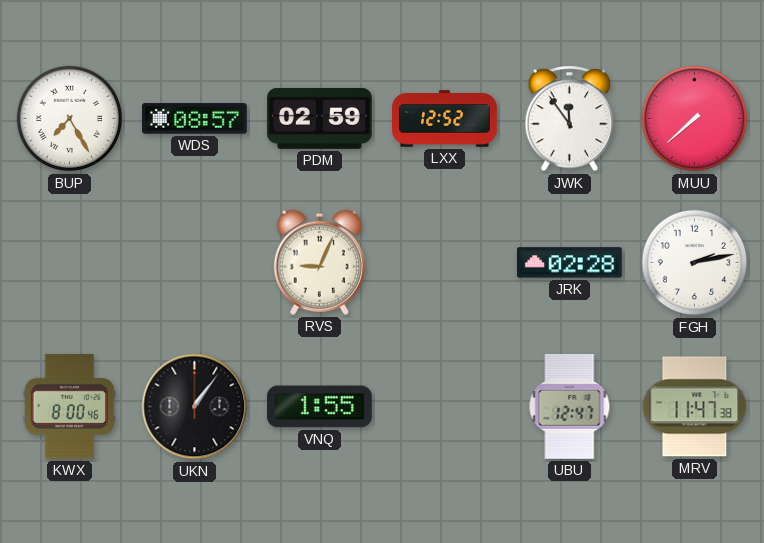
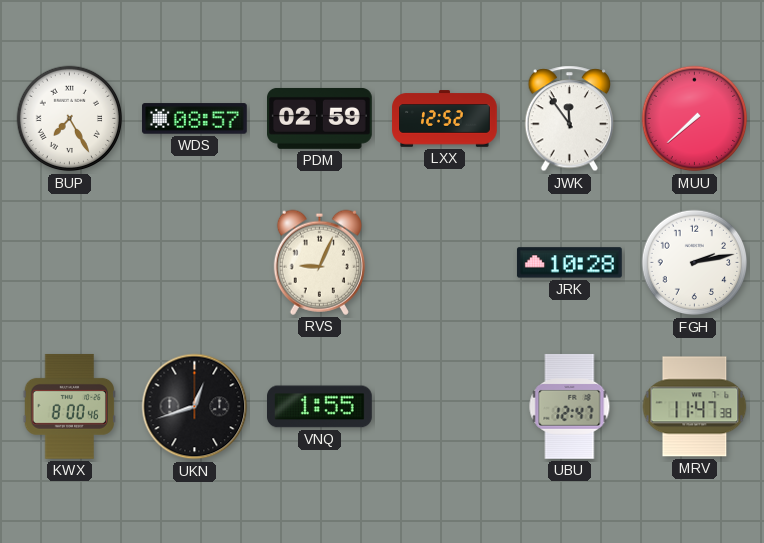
JRK: 02:28 -> 10:28
UKN: 1:06 -> 12:42
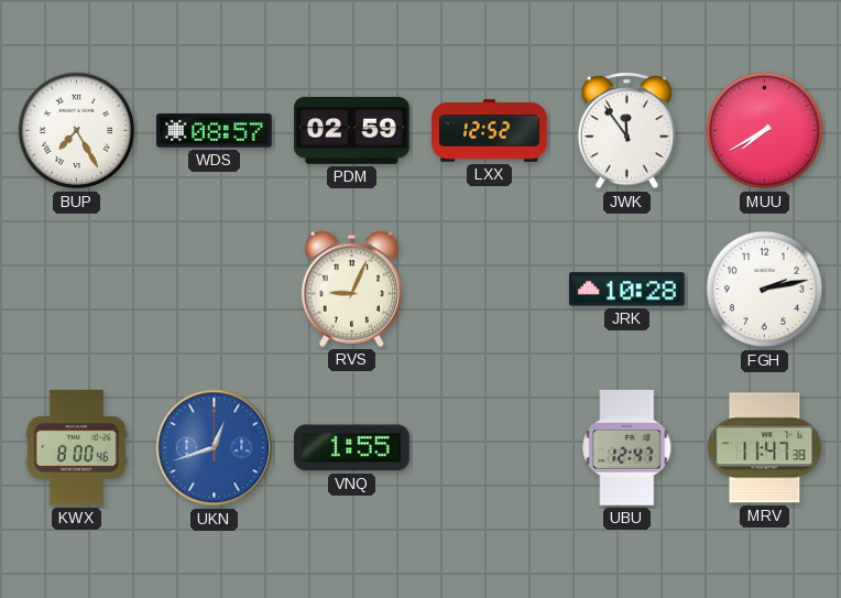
MUU: 7:38 -> 7:40
UKN dial: black -> blue
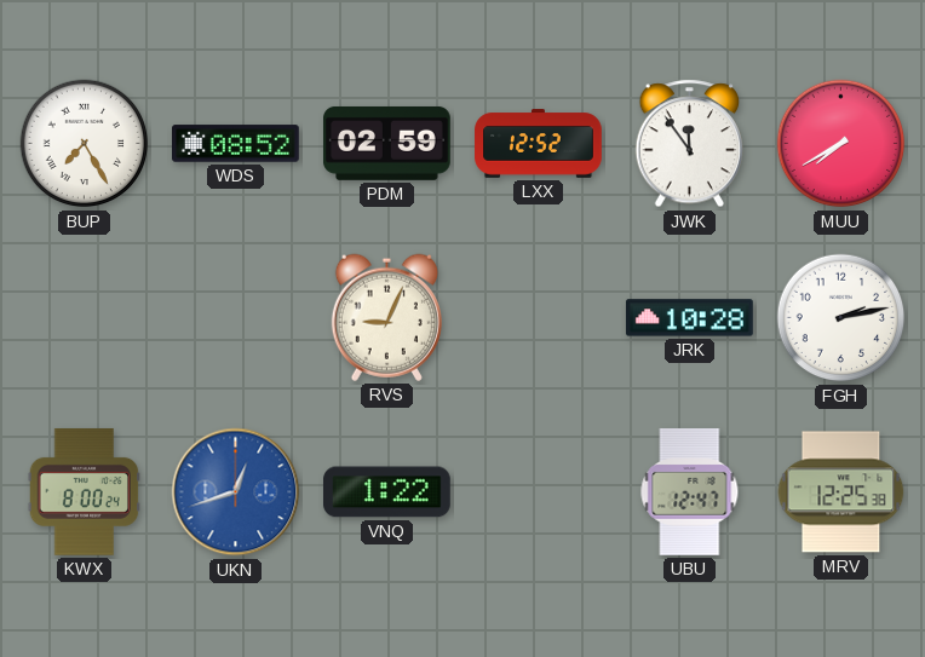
WDS: 08:57 -> 08:52
KWX: 8:00:46 -> 8:00:24
VNQ: 1:55 -> 1:22
MRV: 11:47 -> 12:25
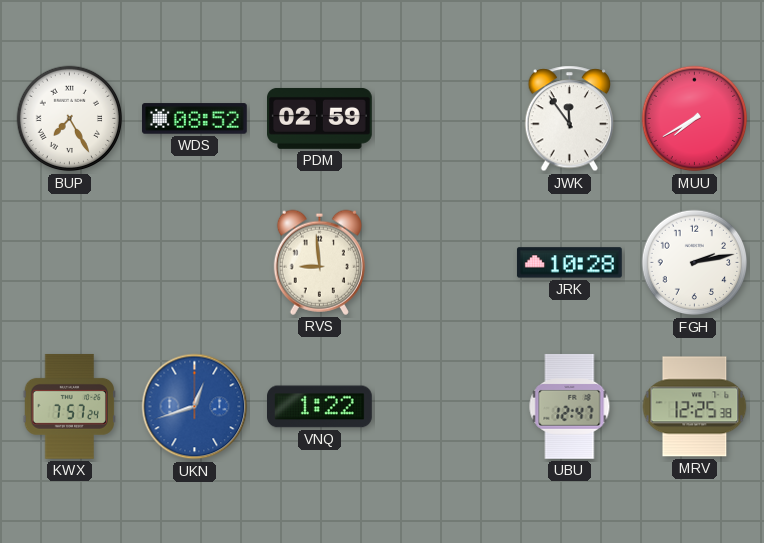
LXX: 12:52 -> none
RVS: 9:04 -> 8:59
KWX: 8:00 -> 7:57
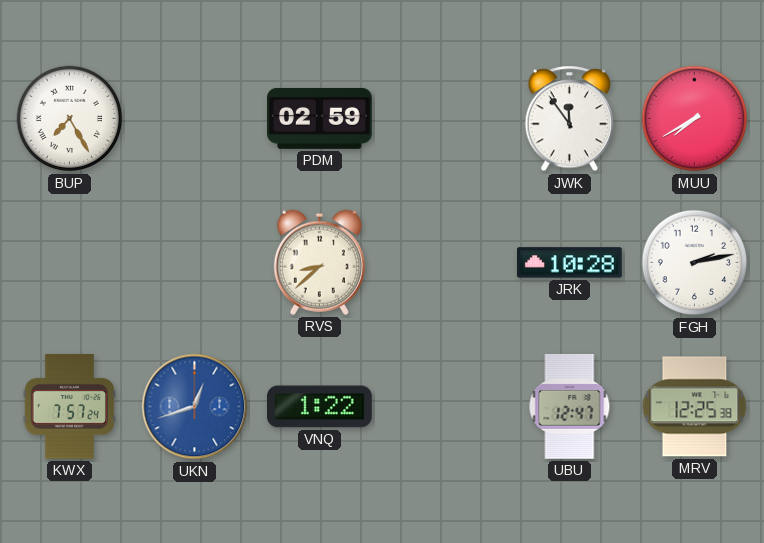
WDS: 08:52 -> none
RVS: 8:59 -> 8:38
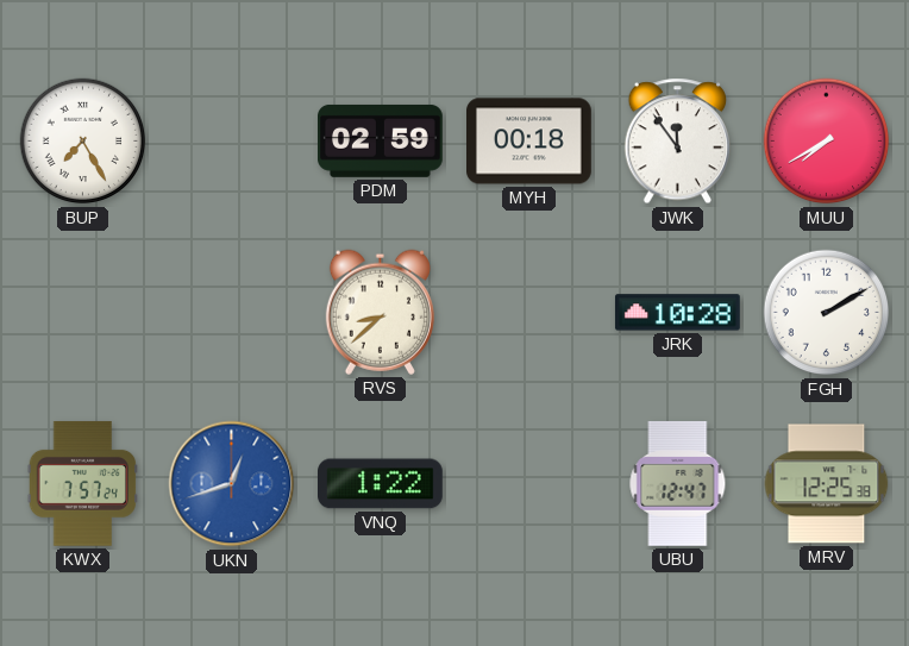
MYH: none -> 00:18
FGH: 2:13 -> 2:10
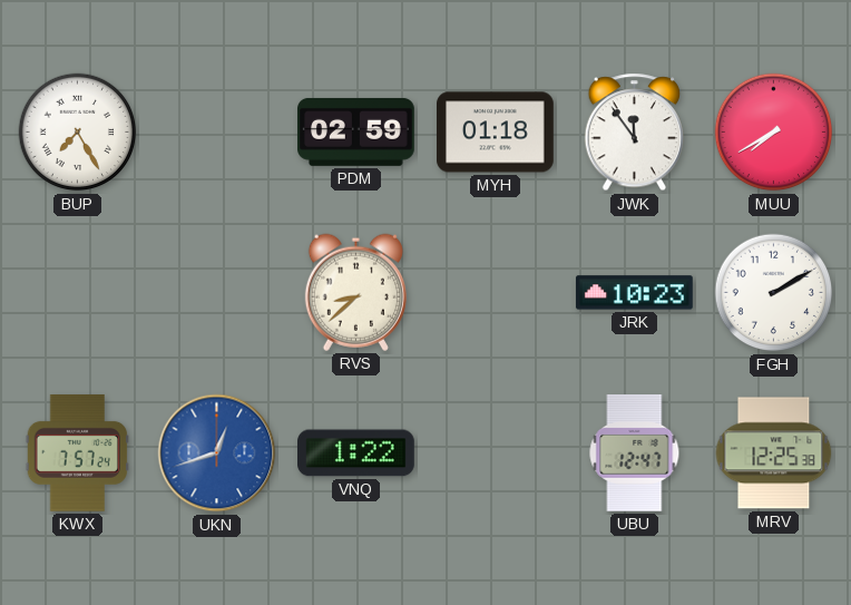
MYH: 00:18 -> 01:18
JRK: 10:28 -> 10:23
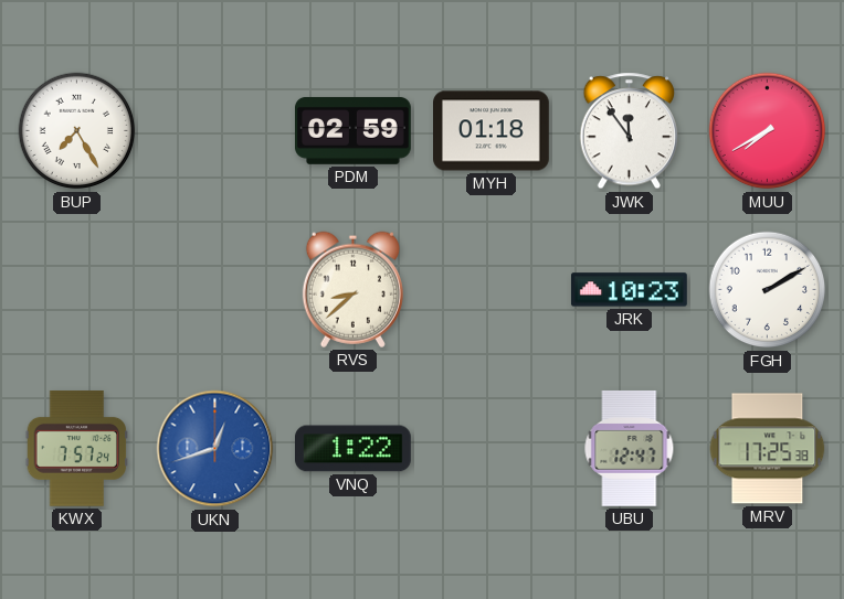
MRV: 12:25 -> 17:25
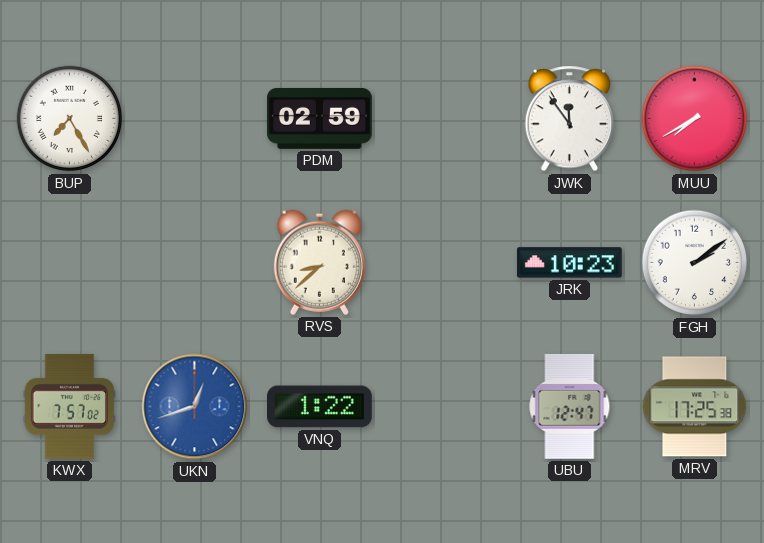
MYH: 01:18 -> none
FGH: 2:10 -> 2:09
KWX: 7:57:24 -> 7:57:02
